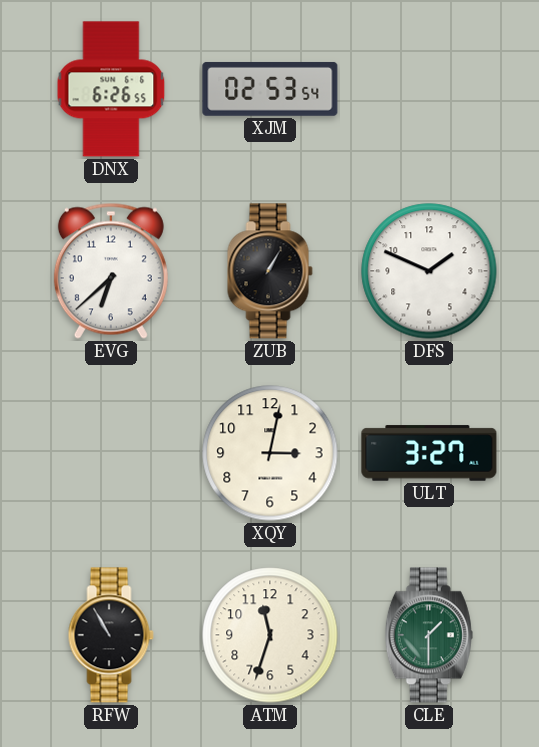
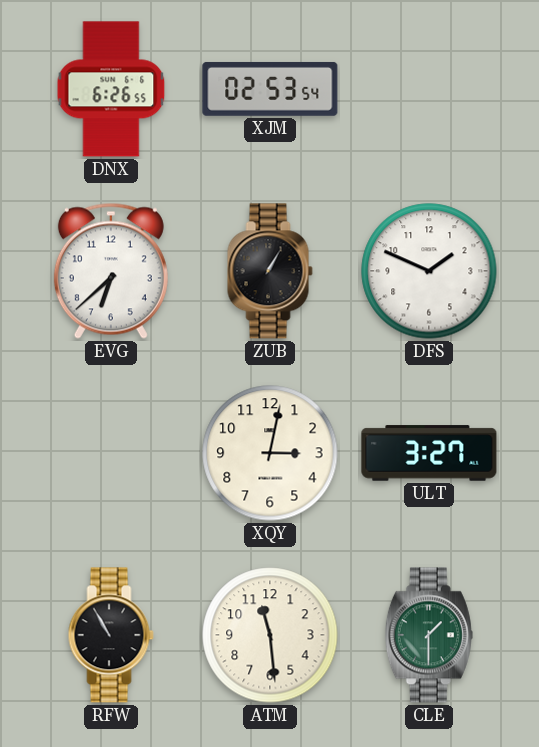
ATM: 11:33 -> 11:29
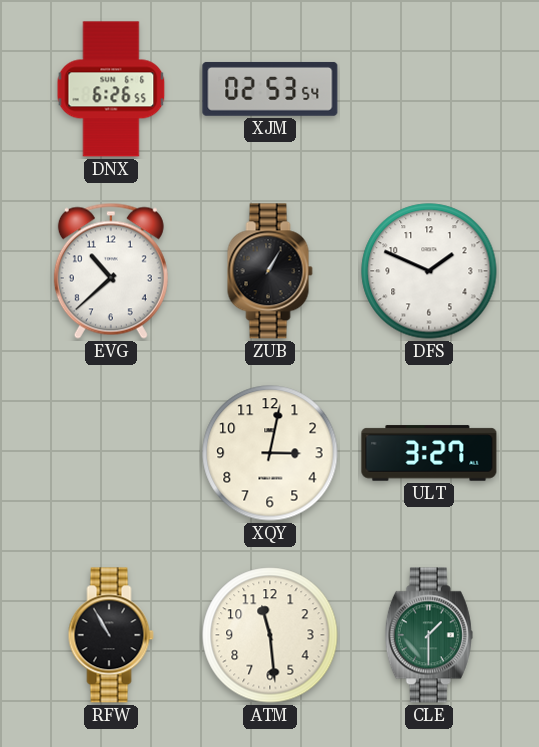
EVG: 6:38 -> 10:38
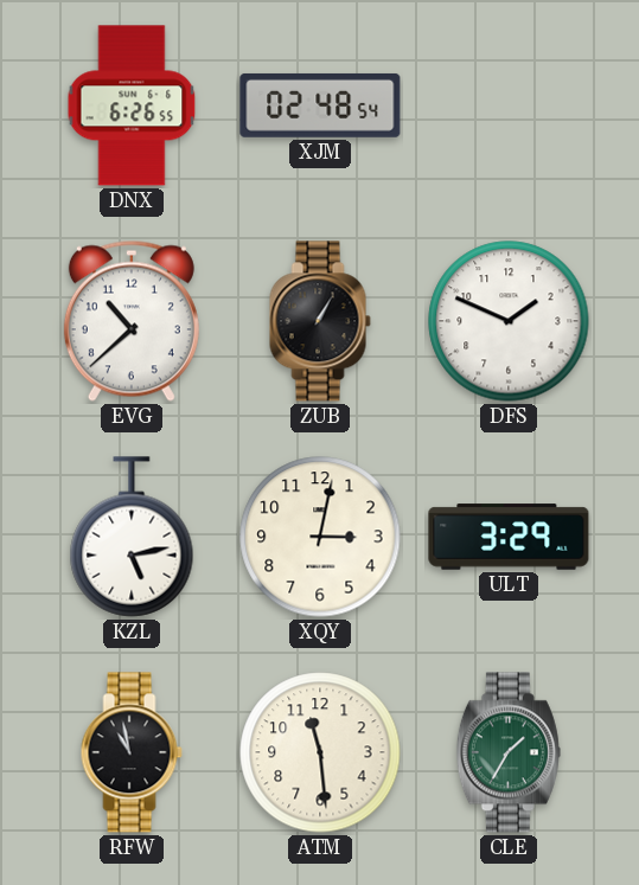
XJM: 02:53 -> 02:48
KZL: none -> 5:13
ULT: 3:27 -> 3:29
RFW: 10:55 -> 10:58
CLE: 1:30 -> 1:35
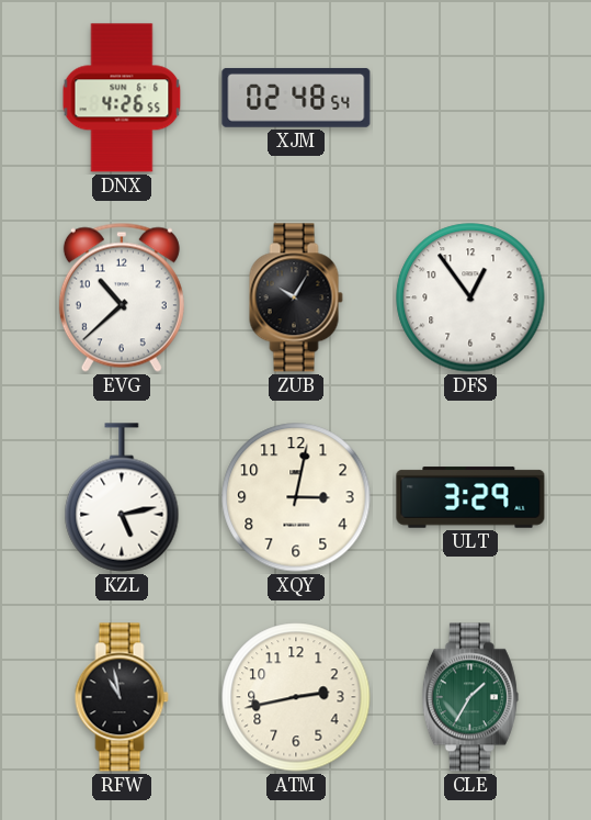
DNX: 6:26 -> 4:26
ZUB: 1:05 -> 10:05
DFS: 1:49 -> 12:54
ATM: 11:29 -> 2:43
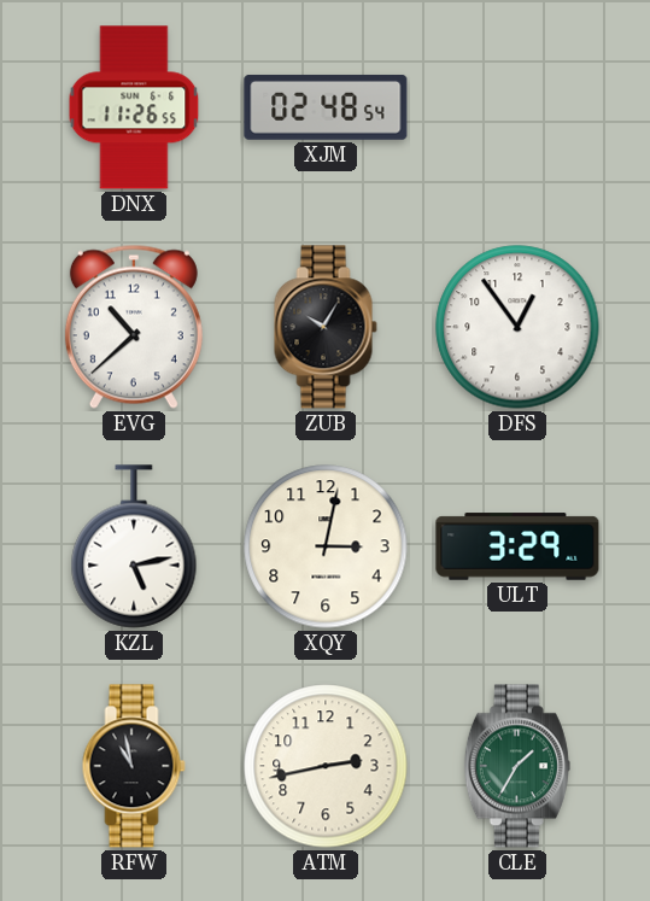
DNX: 4:26 -> 11:26
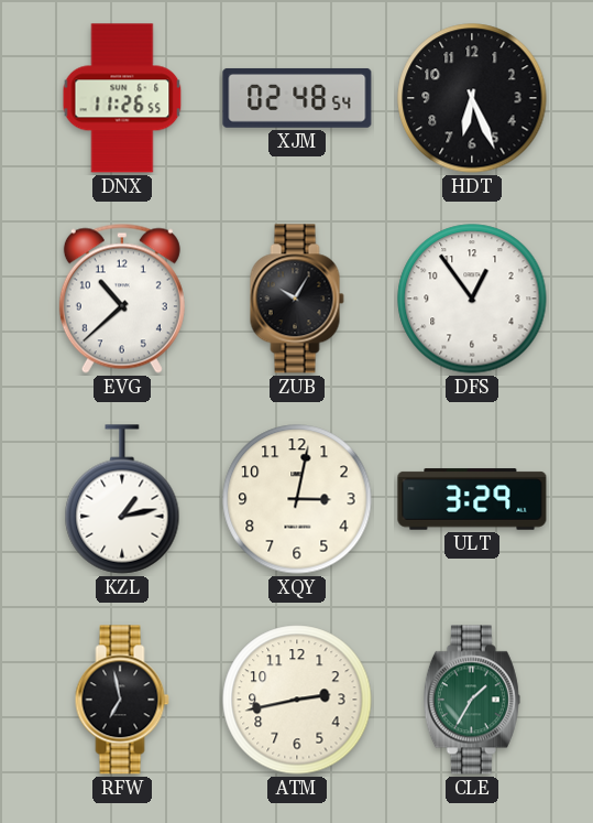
HDT: none -> 6:26
KZL: 5:13 -> 1:13
RFW: 10:58 -> 6:58
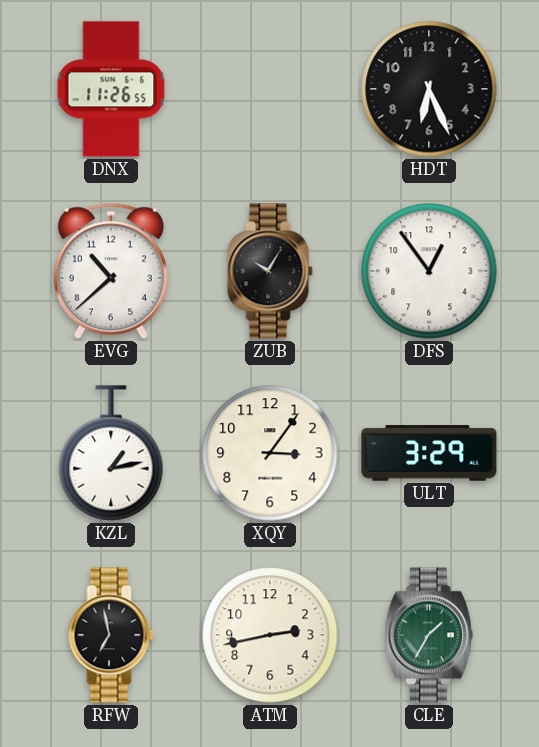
XJM: 02:48 -> none
XQY: 3:02 -> 3:06
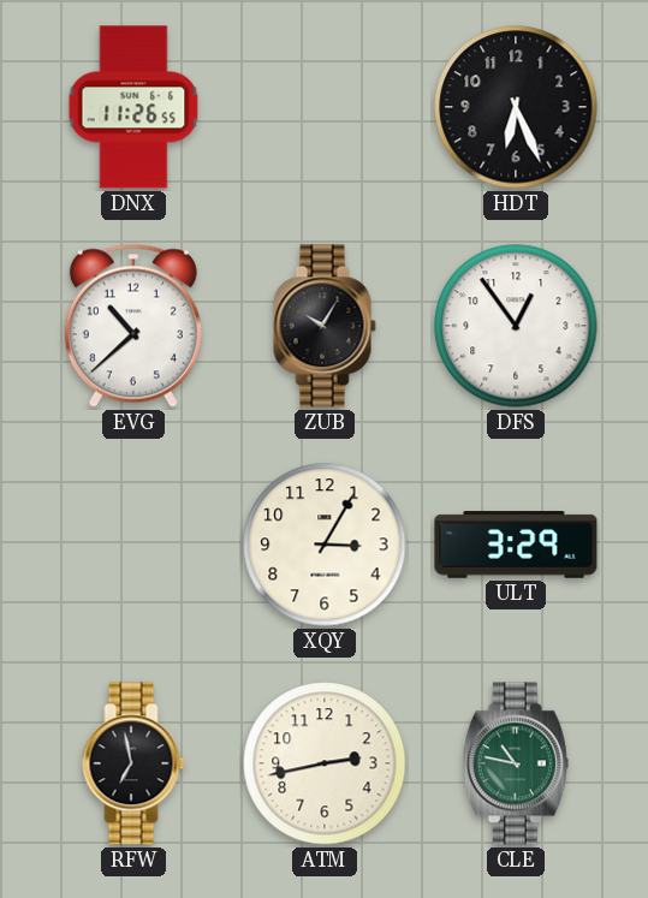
KZL: 1:13 -> none
XQY: 3:06 -> 3:05
CLE: 1:35 -> 10:47
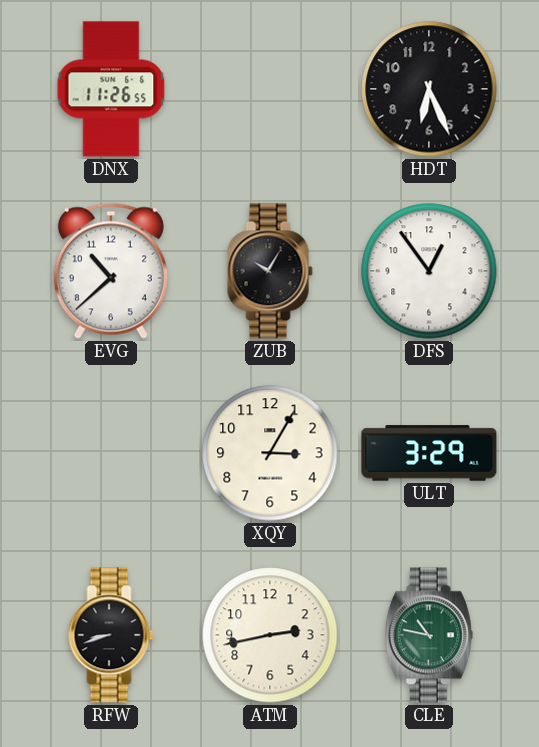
RFW: 6:58 -> 8:42
